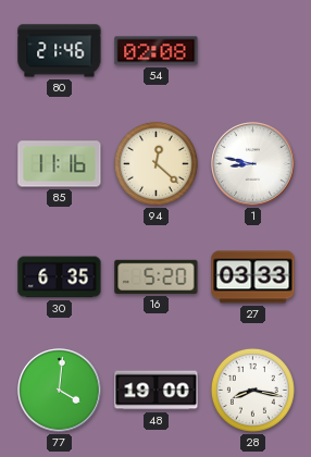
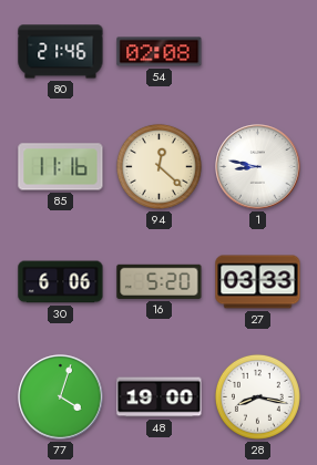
30: 6:35 -> 6:06
77: 4:01 -> 4:03
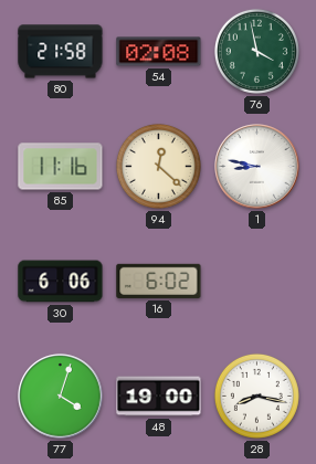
80: 21:46 -> 21:58
76: none -> 3:58
16: 5:20 -> 6:02
27: 03:33 -> none
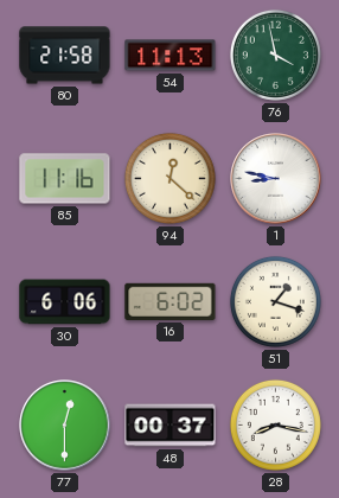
54: 02:08 -> 11:13
51: none -> 1:18
77: 4:03 -> 12:30
48: 19:00 -> 00:37
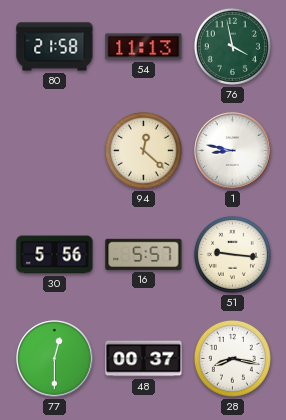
85: 11:16 -> none
30: 6:06 -> 5:56
16: 6:02 -> 5:57
51: 1:18 -> 9:16
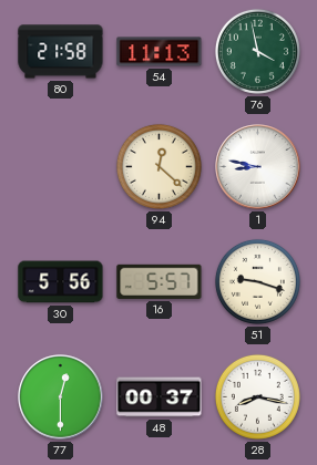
51: 9:16 -> 9:18
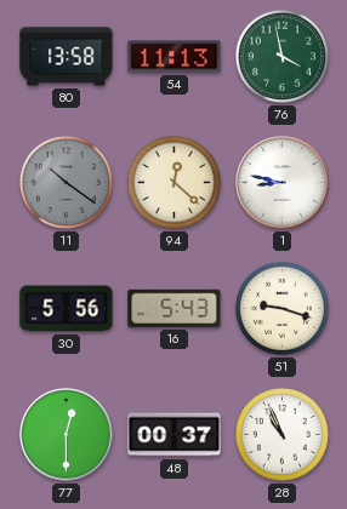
80: 21:58 -> 13:58
11: none -> 10:21
16: 5:57 -> 5:43
28: 8:17 -> 10:56
